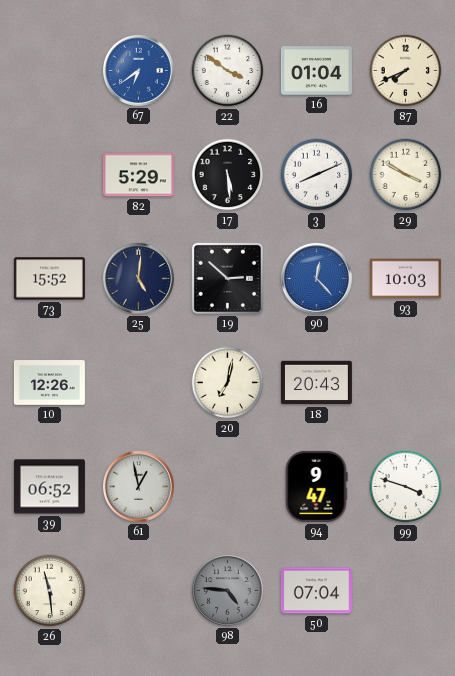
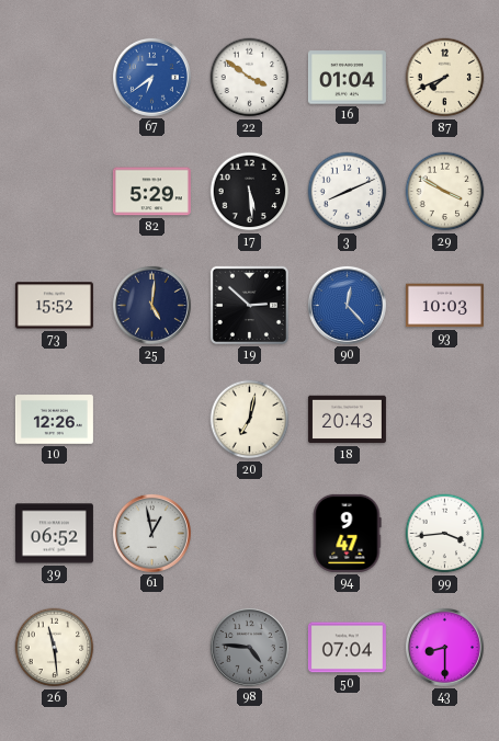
99: 3:48 -> 3:44
43: none -> 8:30
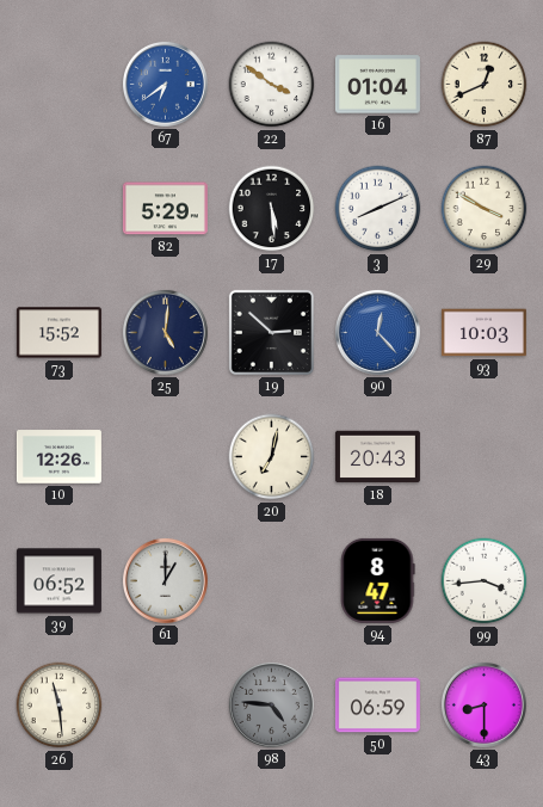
87: 7:41 -> 12:41
61: 12:58 -> 1:00
94: 9:47 -> 8:47
50: 07:04 -> 06:59
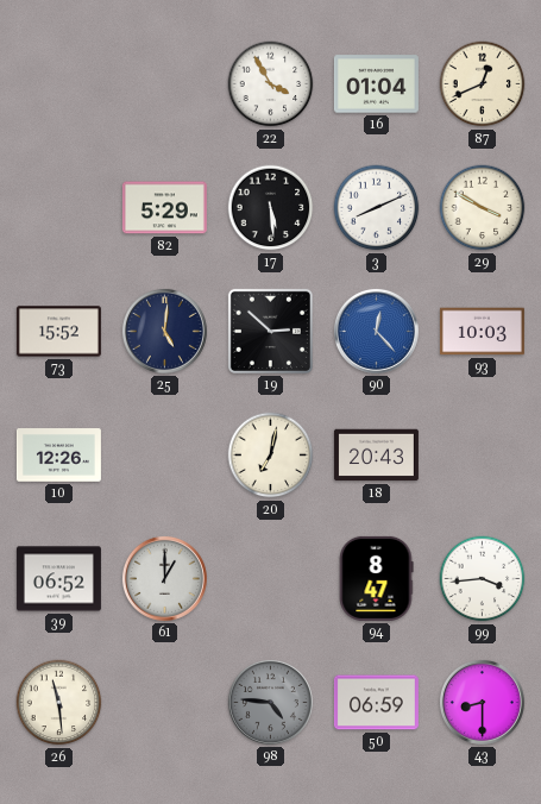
67: 6:39 -> none
22: 3:51 -> 3:55
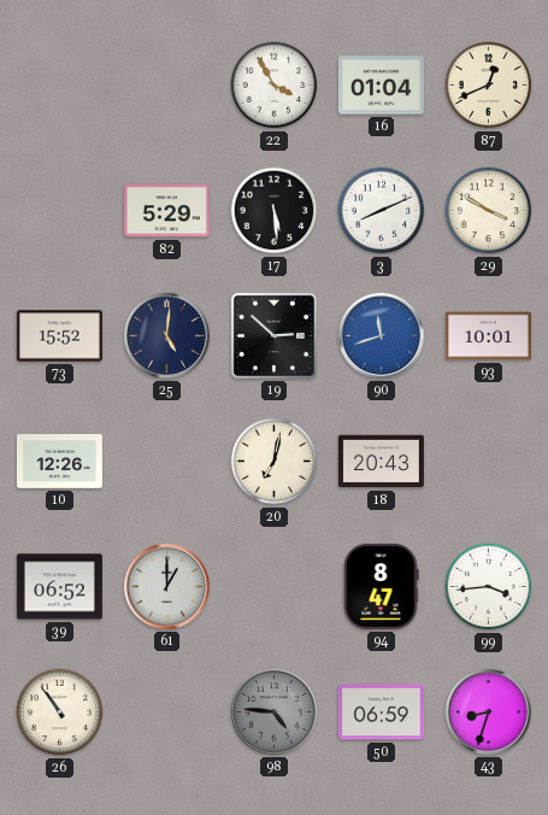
90: 12:23 -> 11:42
93: 10:03 -> 10:01
26: 11:29 -> 10:54
43: 8:30 -> 8:33
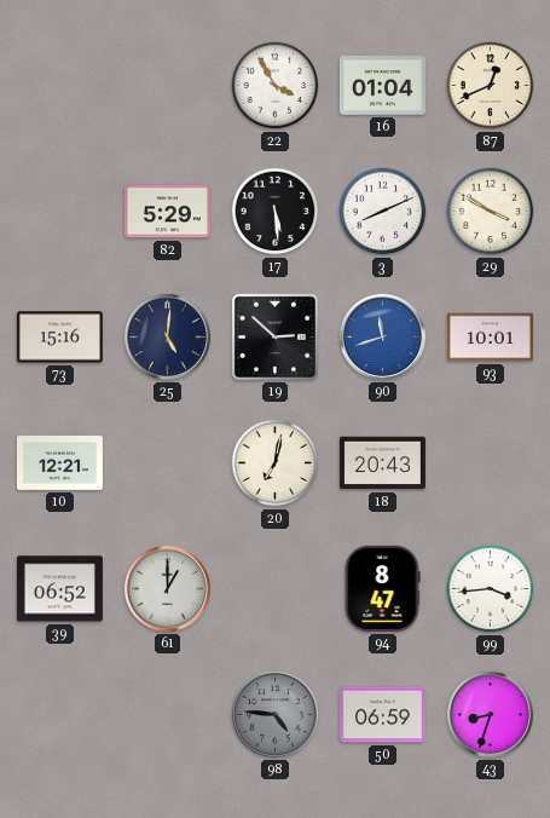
73: 15:52 -> 15:16
10: 12:26 -> 12:21
26: 10:54 -> none
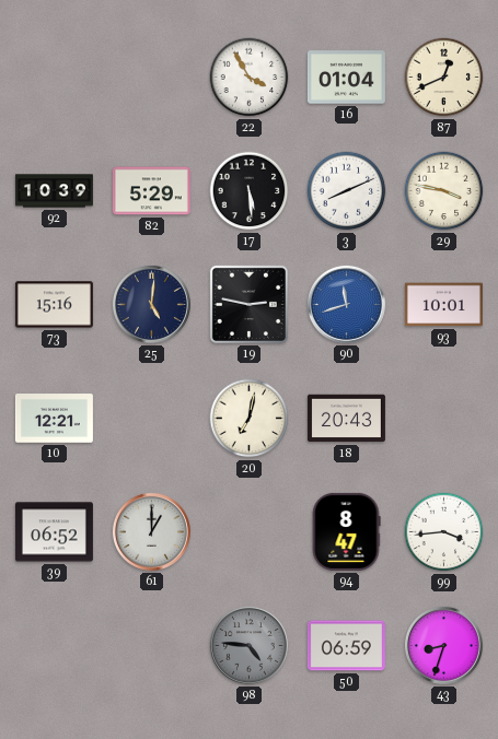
92: none -> 10:39
29: 3:50 -> 3:47
19: 2:52 -> 2:47
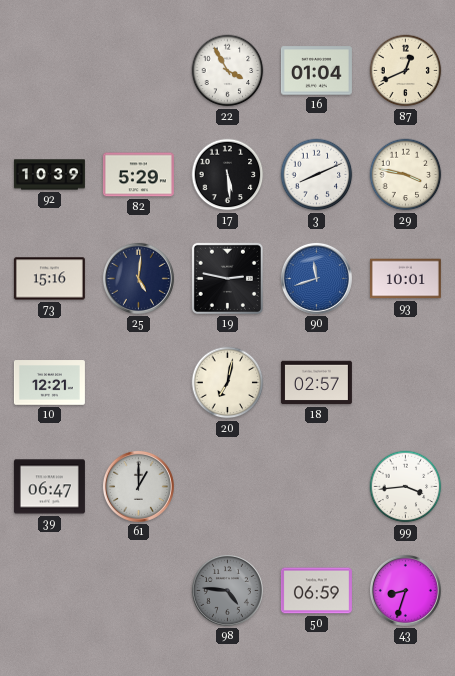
18: 20:43 -> 02:57
39: 06:52 -> 06:47
94: 8:47 -> none
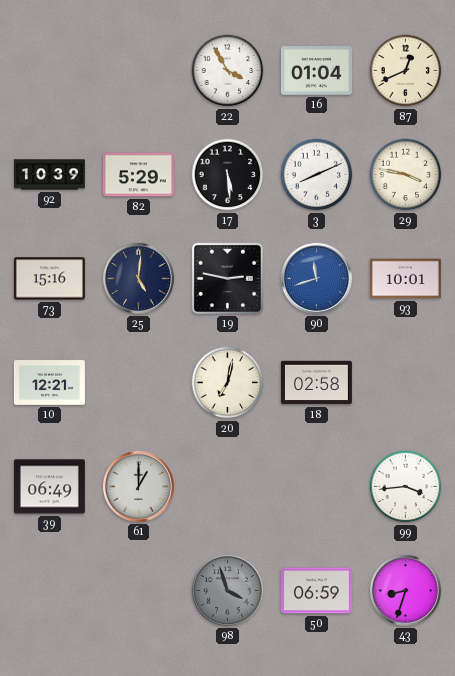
18: 02:57 -> 02:58
39: 06:47 -> 06:49
98: 4:46 -> 3:57
